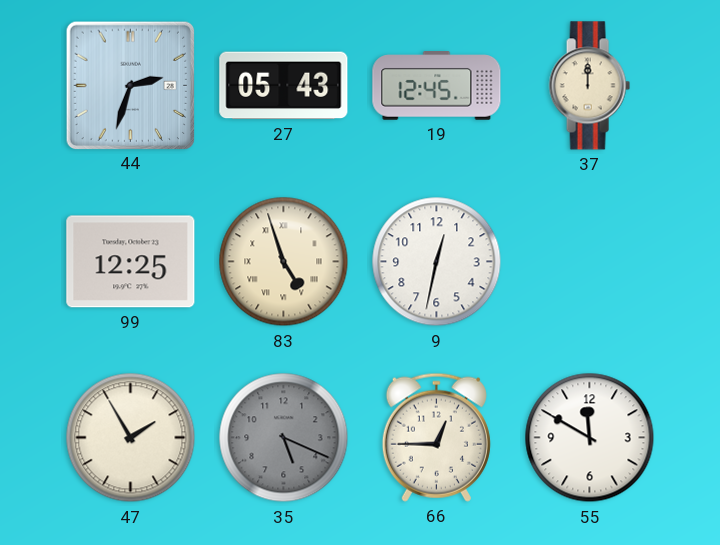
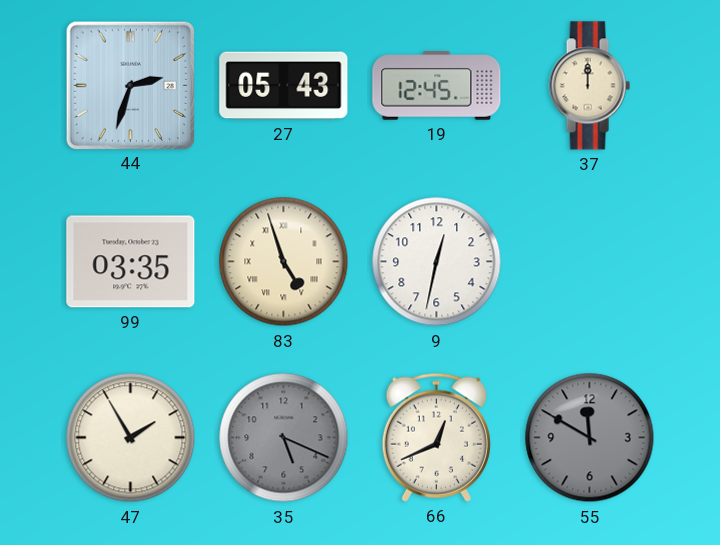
99: 12:25 -> 03:35
66: 12:45 -> 12:41
55 dial: white -> grey
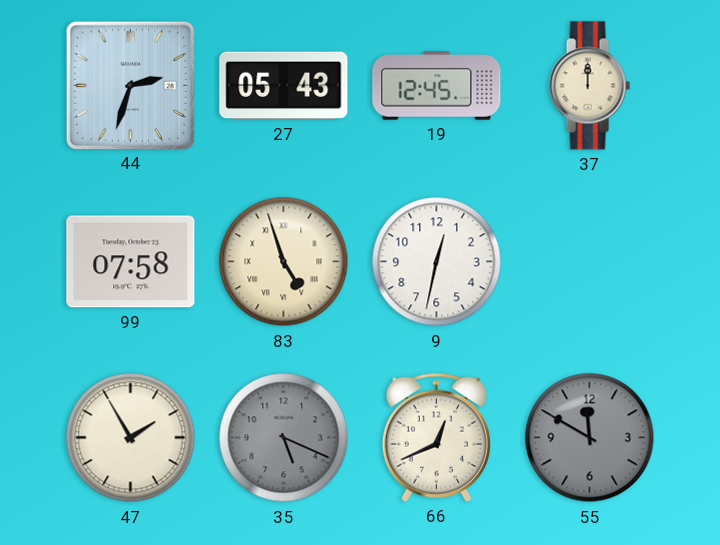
99: 03:35 -> 07:58
